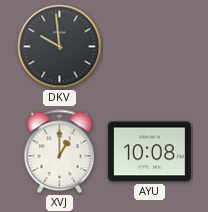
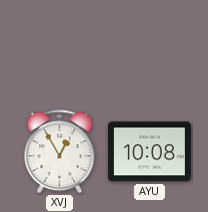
DKV: 9:59 -> none
XVJ: 1:00 -> 12:55
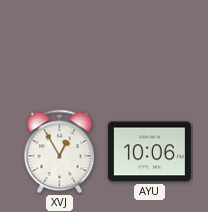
AYU: 10:08 -> 10:06
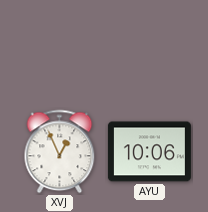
XVJ: 12:55 -> 12:56
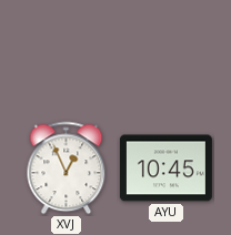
AYU: 10:06 -> 10:45
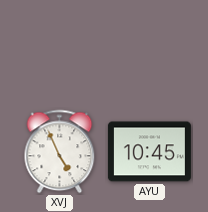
XVJ: 12:56 -> 4:56
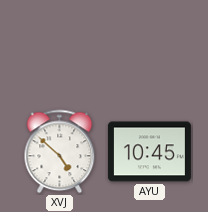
XVJ: 4:56 -> 4:52
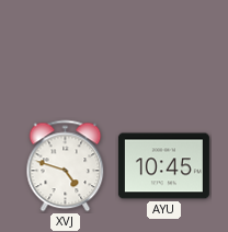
XVJ: 4:52 -> 4:48
